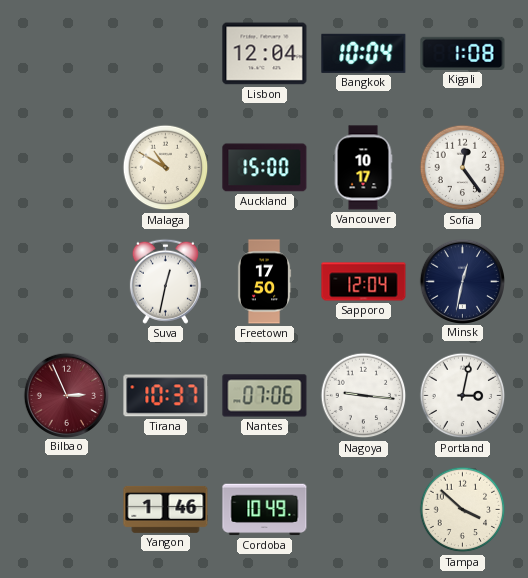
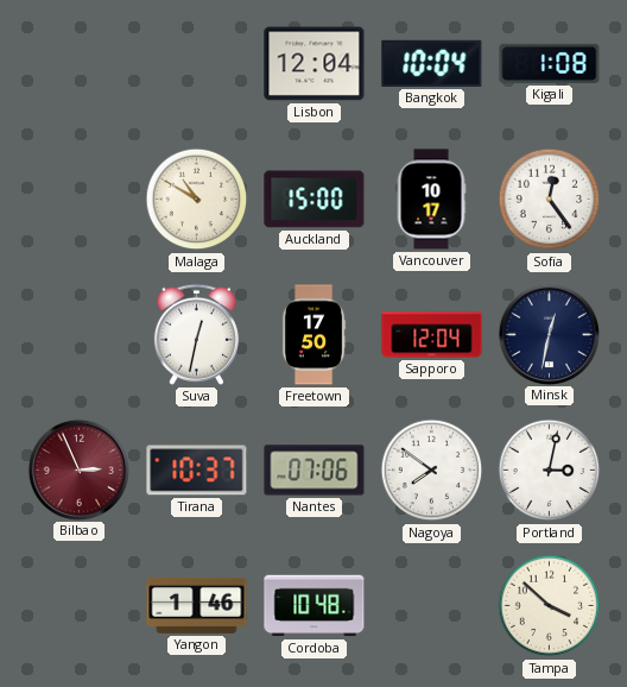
Nagoya: 9:16 -> 7:51
Cordoba: 10:49 -> 10:48
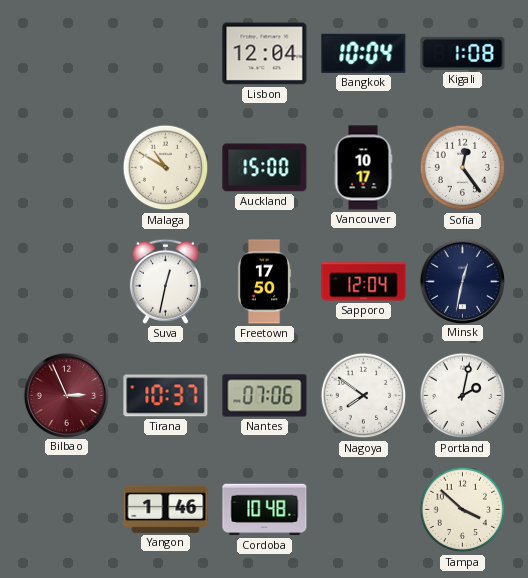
Portland: 3:02 -> 2:02
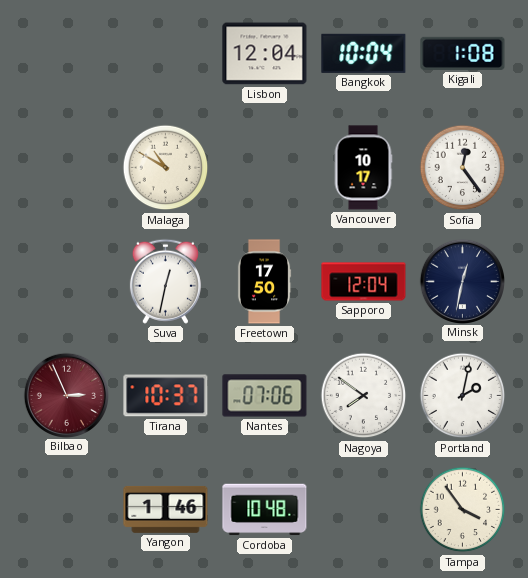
Auckland: 15:00 -> none
Tampa: 3:52 -> 3:54
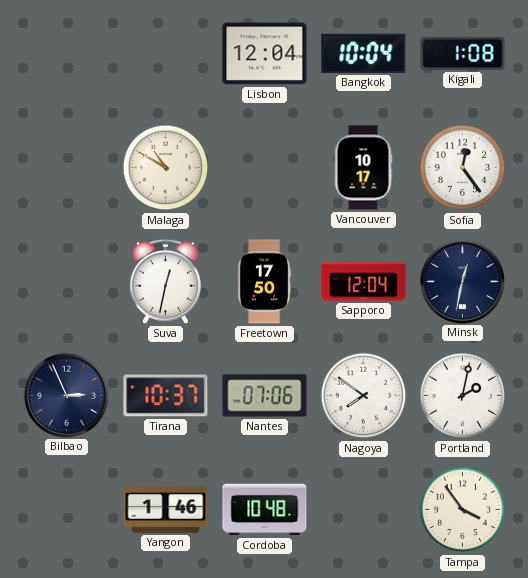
Bilbao dial: burgundy -> navy
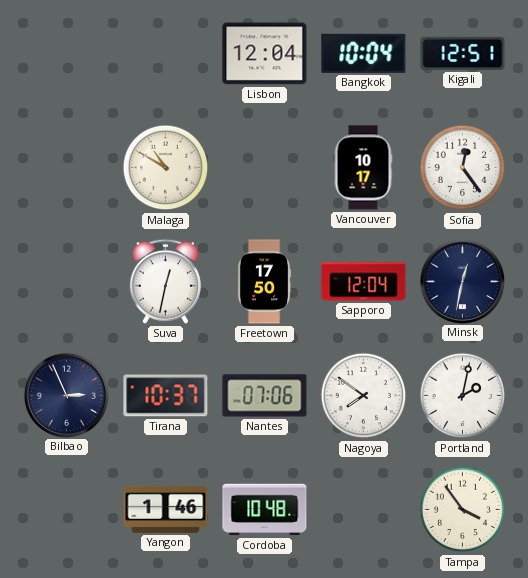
Kigali: 1:08 -> 12:51
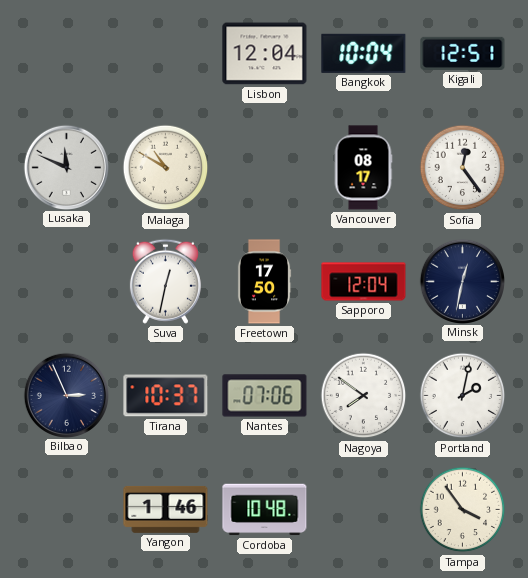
Lusaka: none -> 11:49
Vancouver: 10:17 -> 08:17
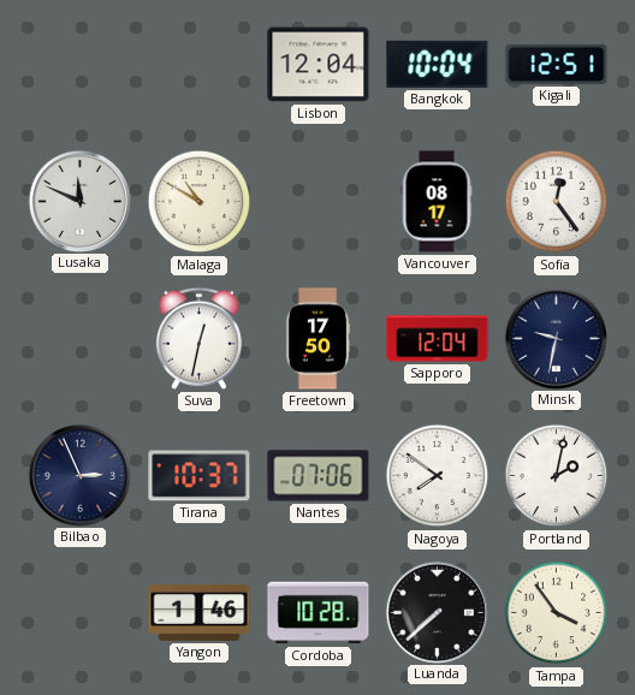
Minsk: 12:32 -> 9:32
Cordoba: 10:48 -> 10:28
Luanda: none -> 7:38
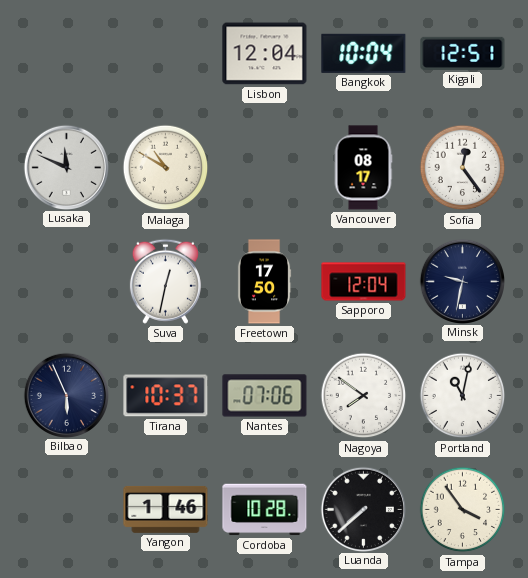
Bilbao: 2:56 -> 5:56
Portland: 2:02 -> 11:02
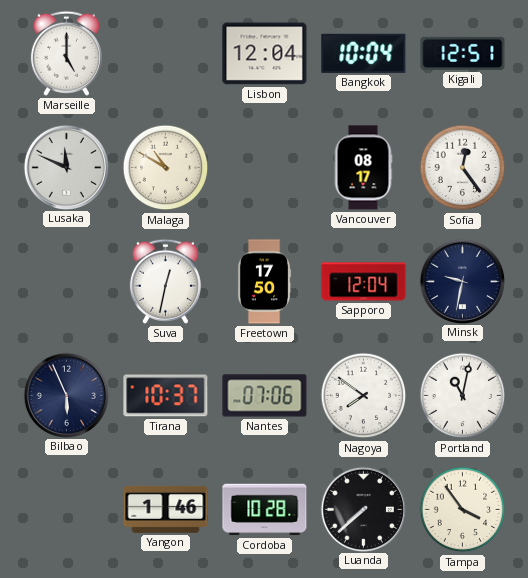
Marseille: none -> 5:00
